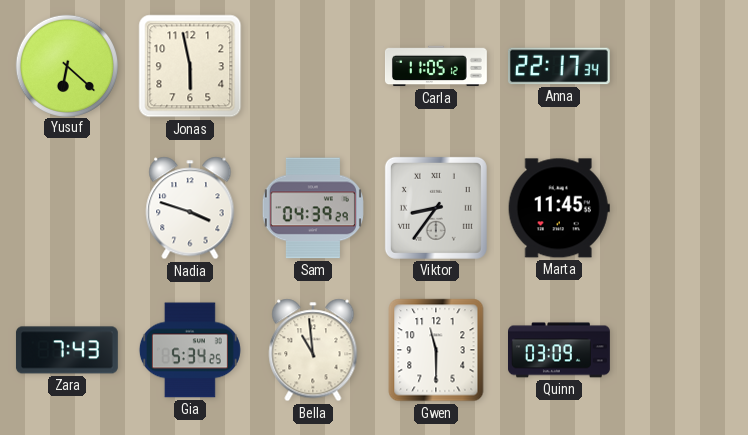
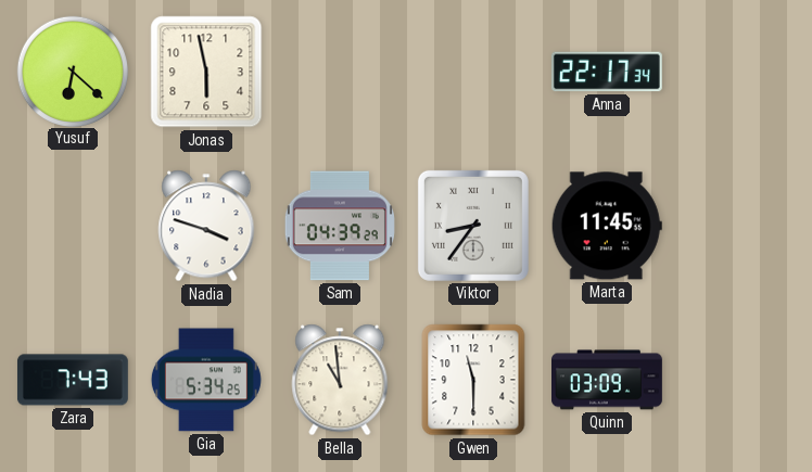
Carla: 11:05 -> none
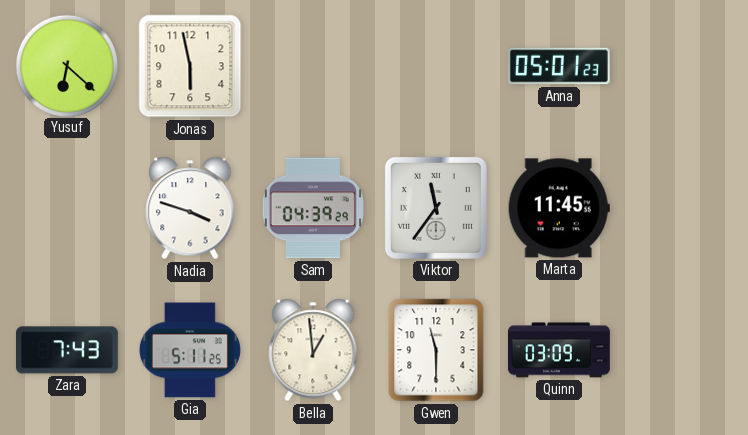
Anna: 22:17 -> 05:01
Viktor: 8:36 -> 11:36
Gia: 5:34 -> 5:11
Bella: 10:59 -> 12:59
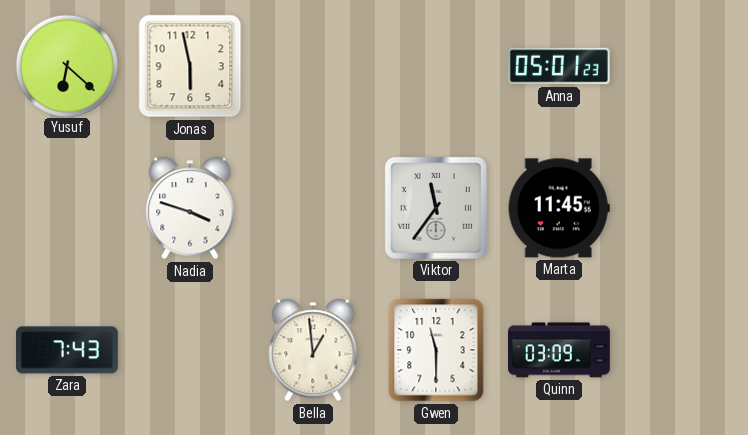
Sam: 04:39 -> none
Gia: 5:11 -> none
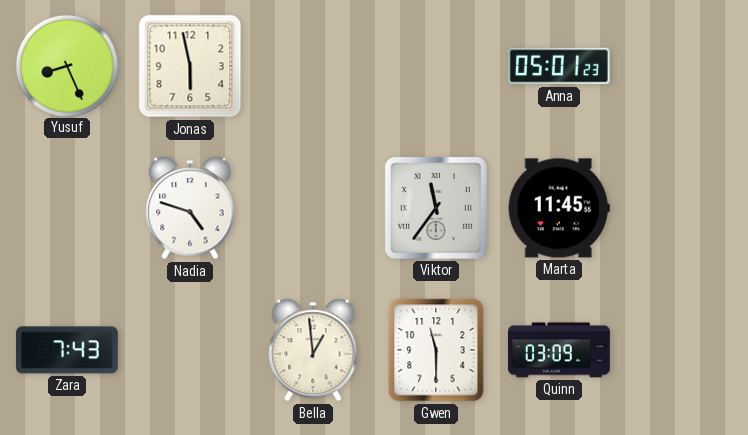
Yusuf: 6:22 -> 8:26
Nadia: 3:48 -> 4:48
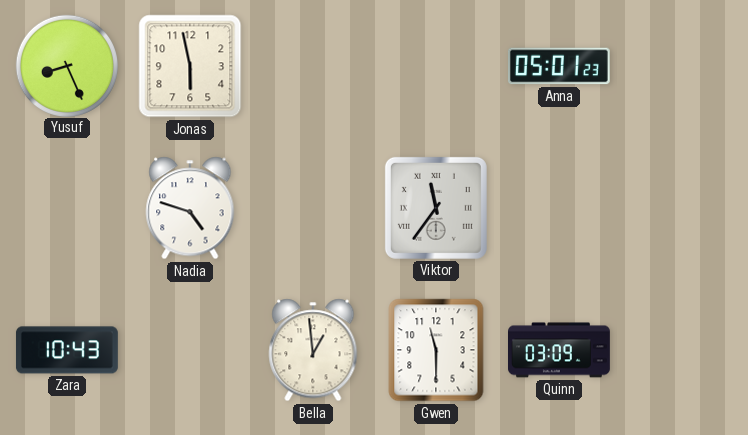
Marta: 11:45 -> none
Zara: 7:43 -> 10:43
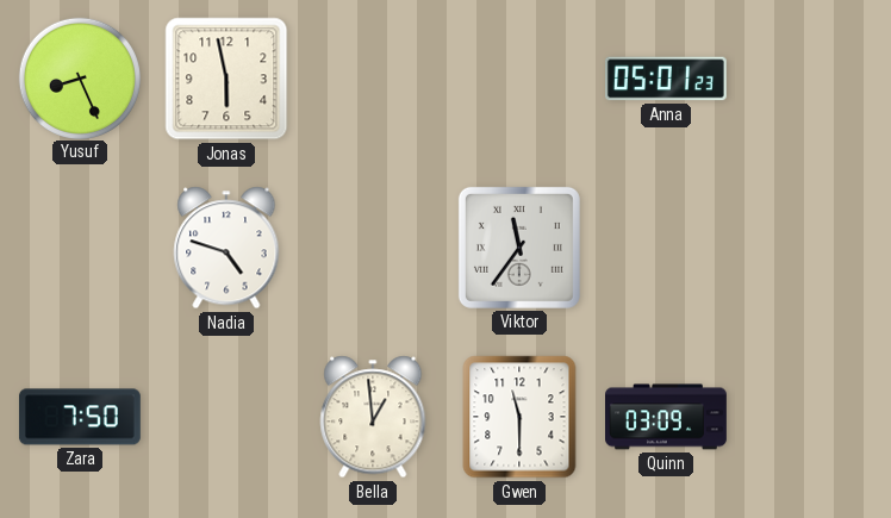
Zara: 10:43 -> 7:50
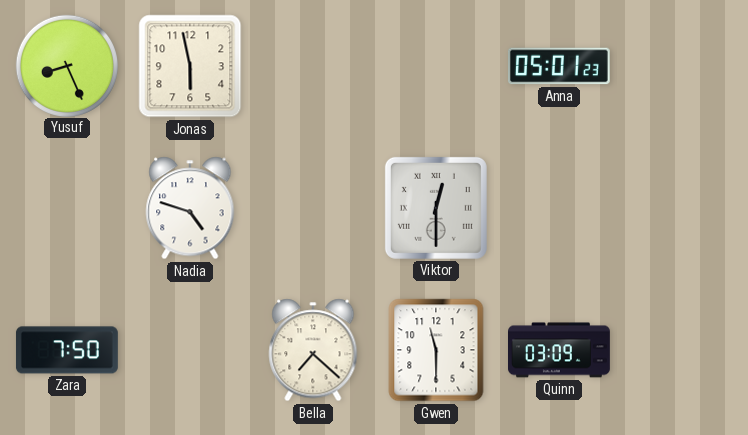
Viktor: 11:36 -> 12:30
Bella: 12:59 -> 7:22
